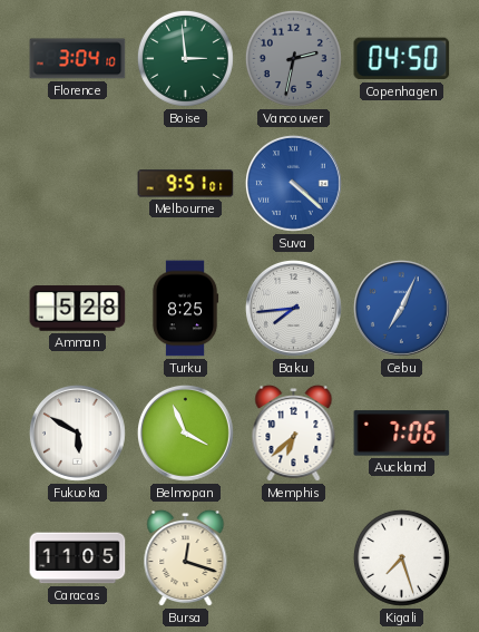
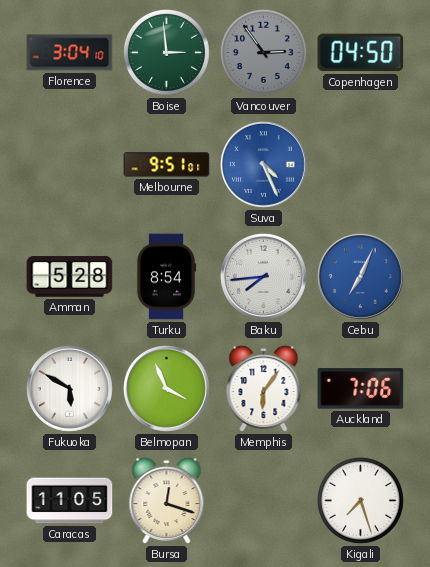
Vancouver: 2:32 -> 2:54
Suva: 4:22 -> 4:26
Turku: 8:25 -> 8:54
Memphis: 6:38 -> 6:06
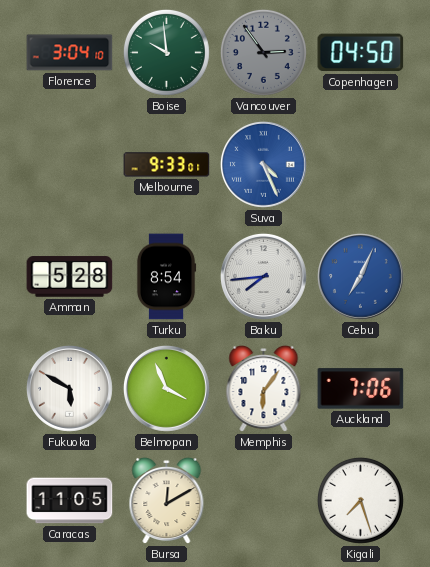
Boise: 2:59 -> 9:59
Melbourne: 9:51 -> 9:33
Bursa: 12:18 -> 12:10
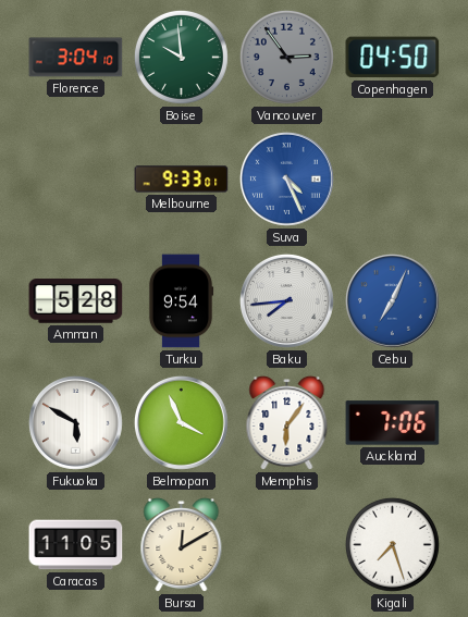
Turku: 8:54 -> 9:54
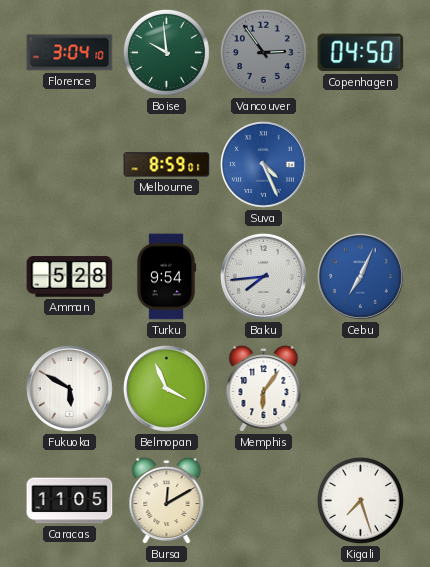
Melbourne: 9:33 -> 8:59
Auckland: 7:06 -> none
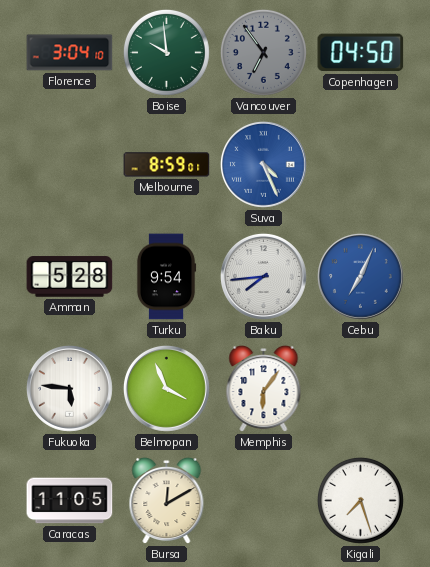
Vancouver: 2:54 -> 6:54
Fukuoka: 5:50 -> 5:46
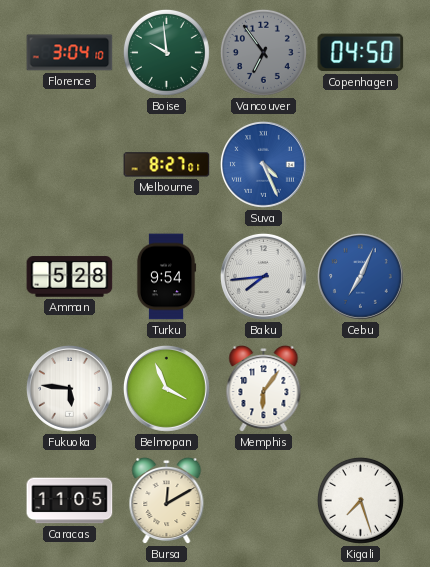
Melbourne: 8:59 -> 8:27
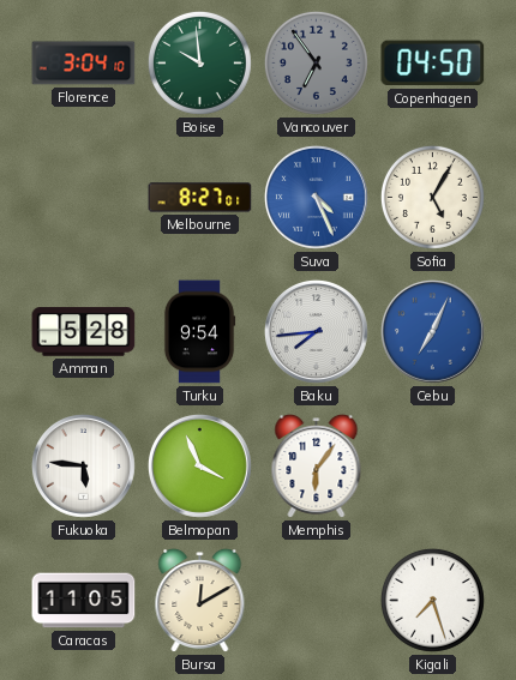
Sofia: none -> 5:05
